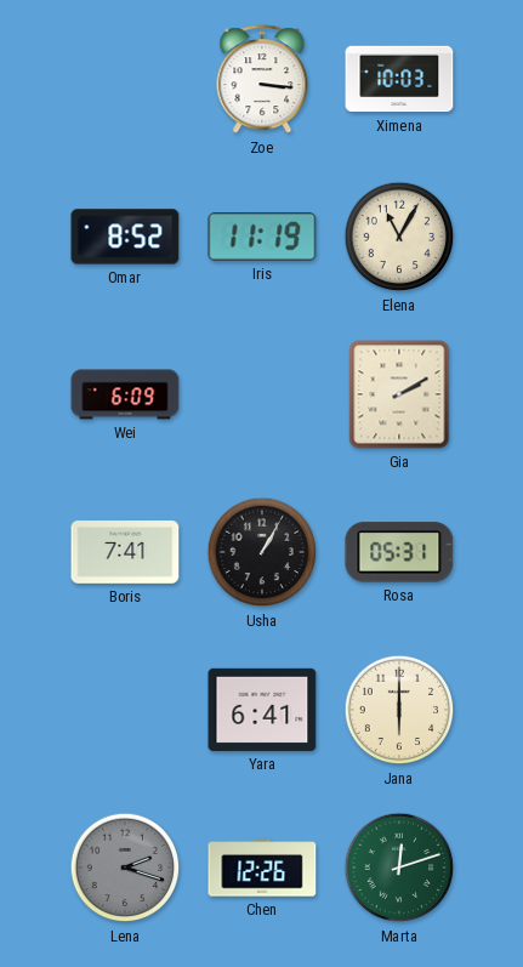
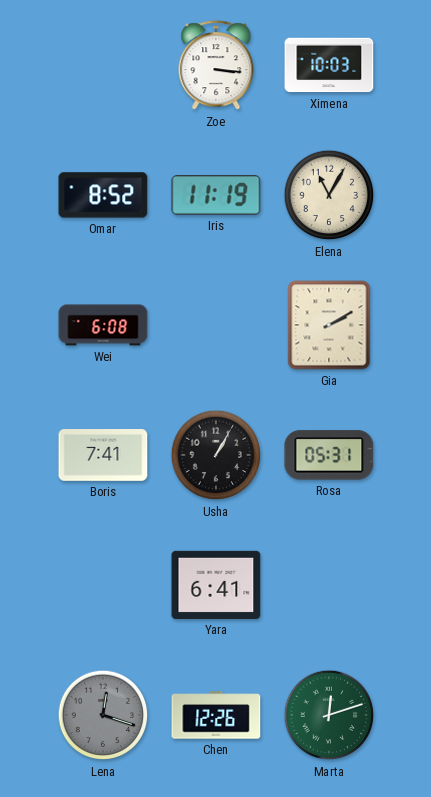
Wei: 6:09 -> 6:08
Jana: 6:00 -> none
Lena: 2:18 -> 12:18
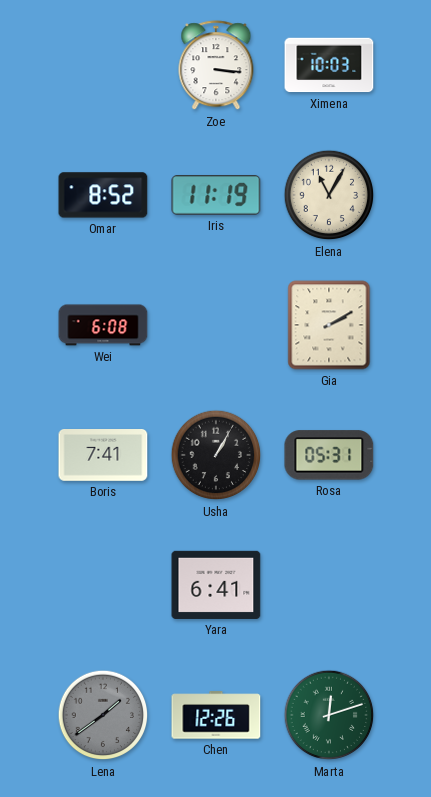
Lena: 12:18 -> 1:39
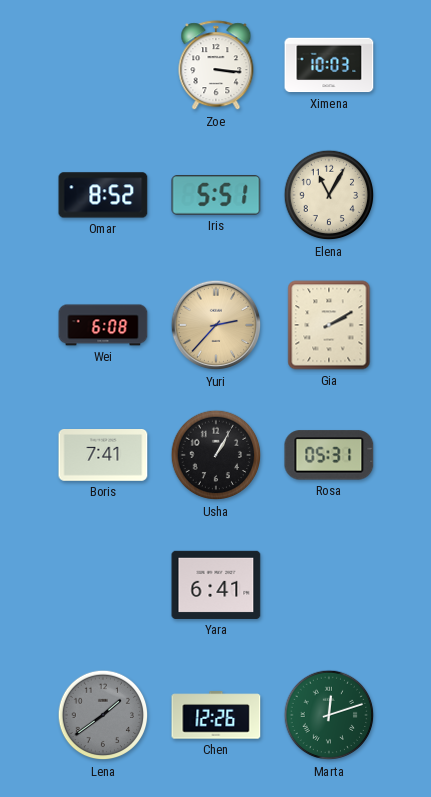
Iris: 11:19 -> 5:51
Yuri: none -> 2:37
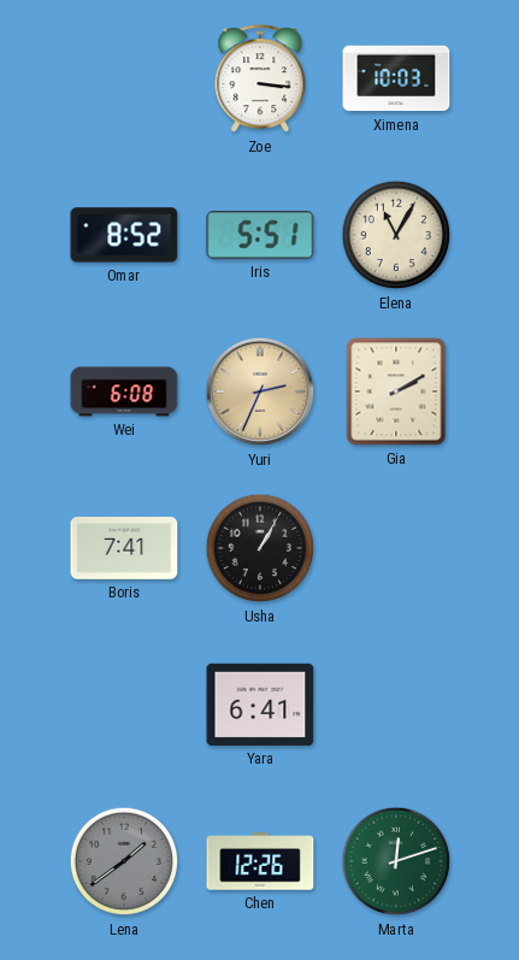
Yuri: 2:37 -> 2:34
Rosa: 05:31 -> none
